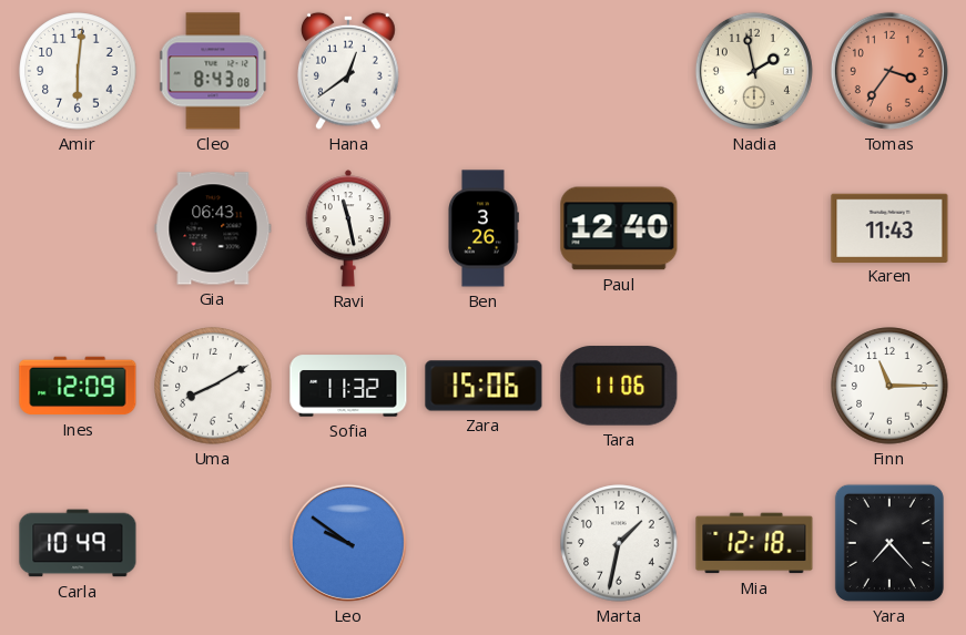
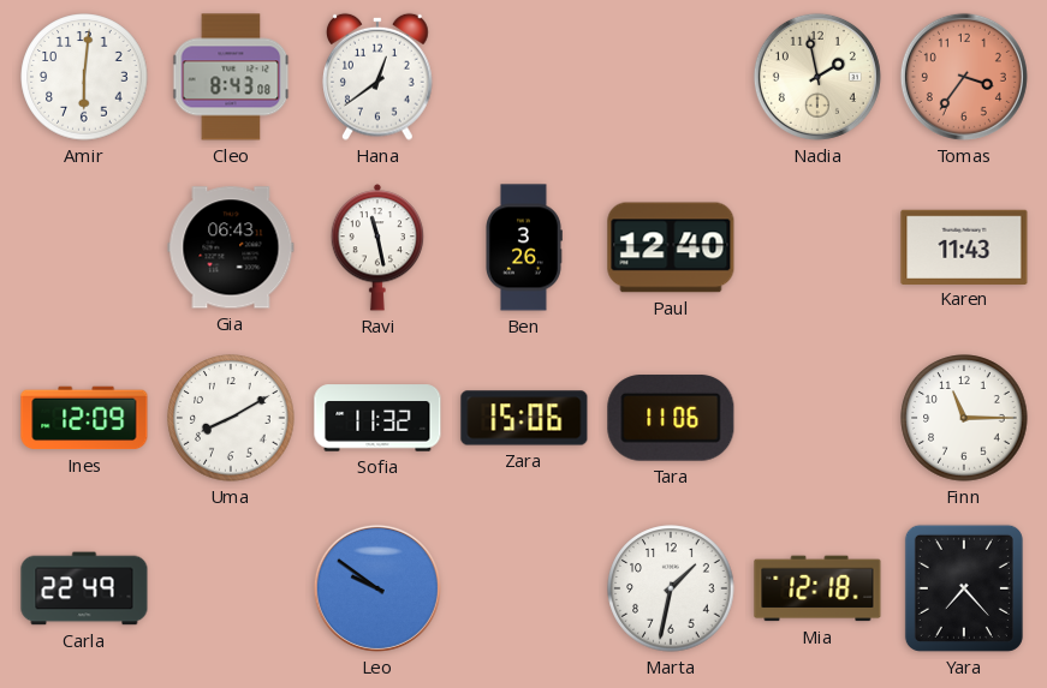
Carla: 10:49 -> 22:49
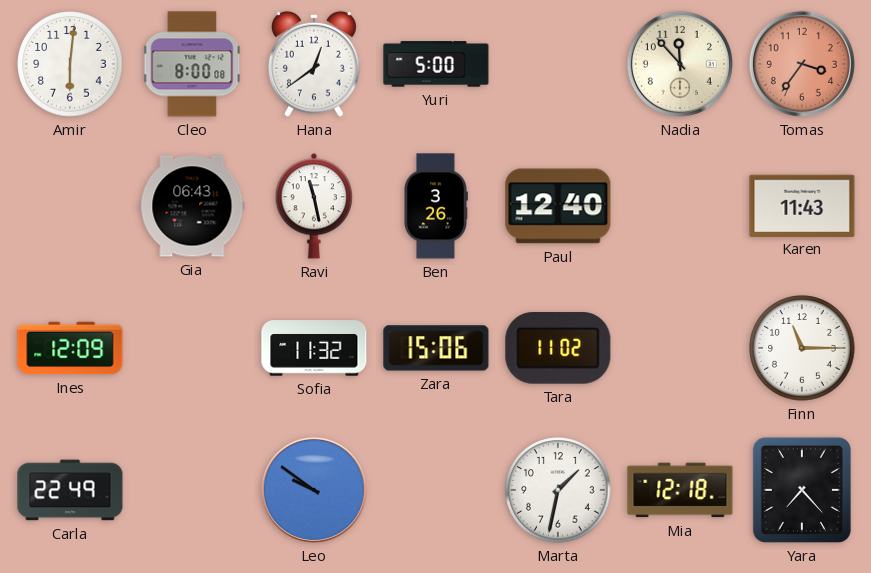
Cleo: 8:43 -> 8:00
Yuri: none -> 5:00
Nadia: 1:58 -> 11:53
Uma: 8:10 -> none
Tara: 11:06 -> 11:02
